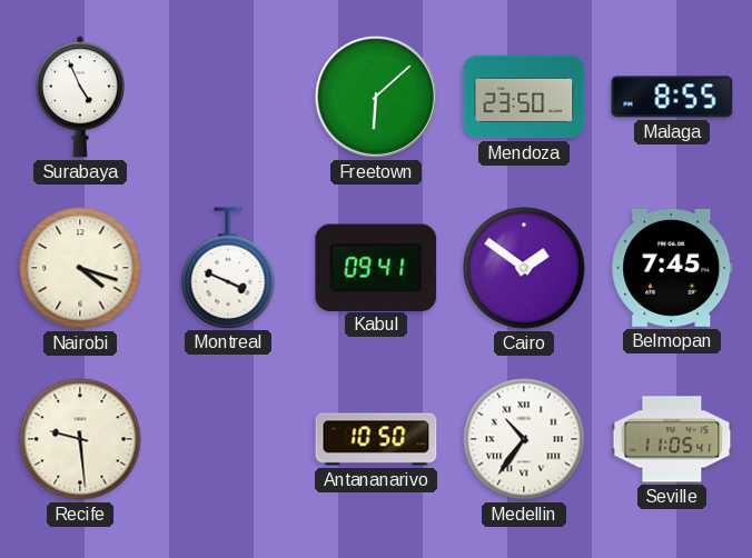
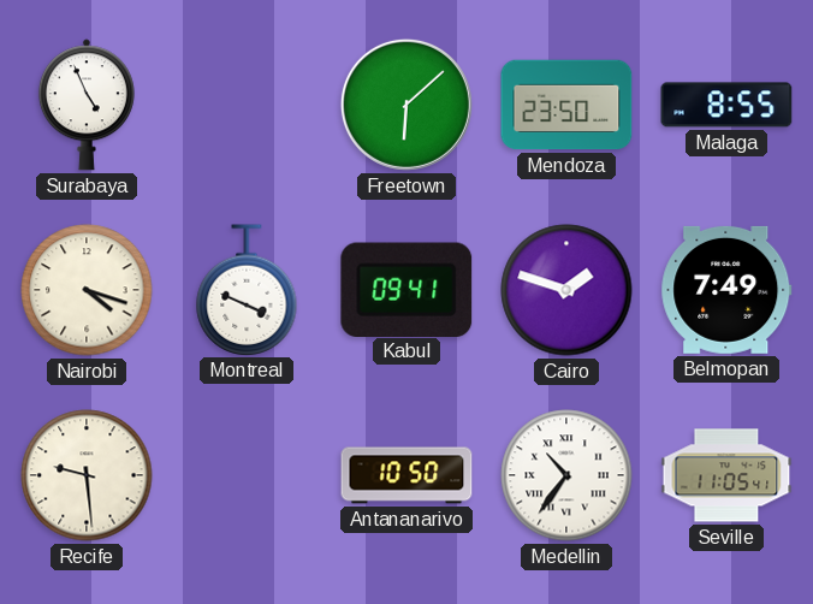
Cairo: 1:51 -> 1:48
Belmopan: 7:45 -> 7:49
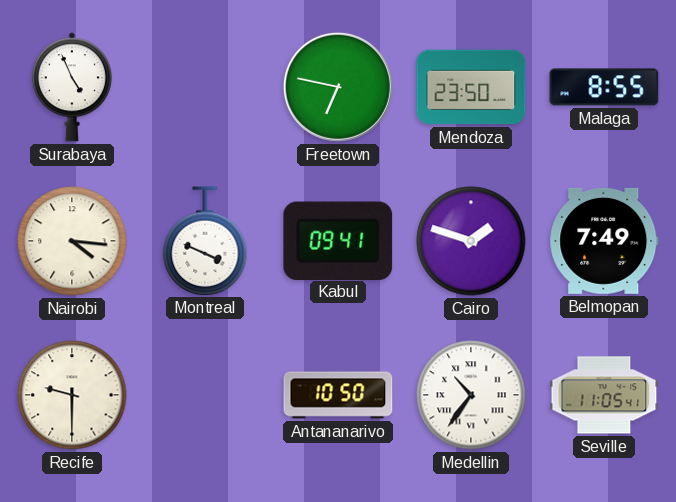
Freetown: 6:08 -> 6:47
Nairobi: 4:18 -> 4:16
Recife: 9:29 -> 9:30
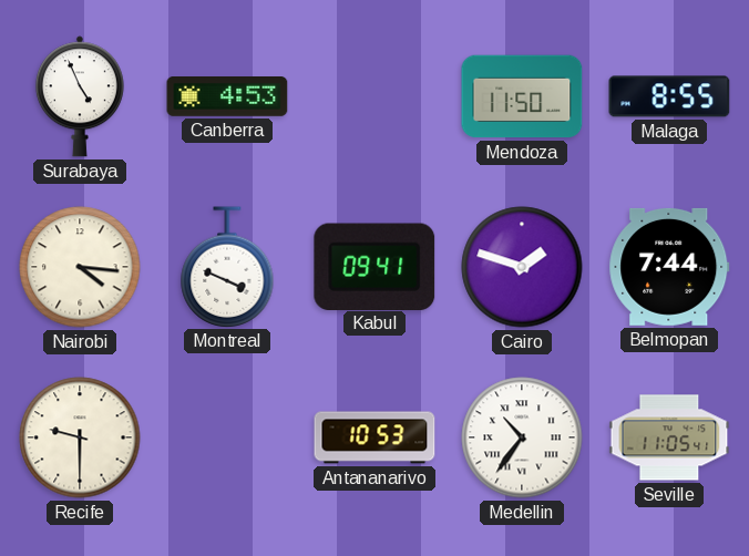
Canberra: none -> 4:53
Freetown: 6:47 -> none
Mendoza: 23:50 -> 11:50
Belmopan: 7:49 -> 7:44
Antananarivo: 10:50 -> 10:53
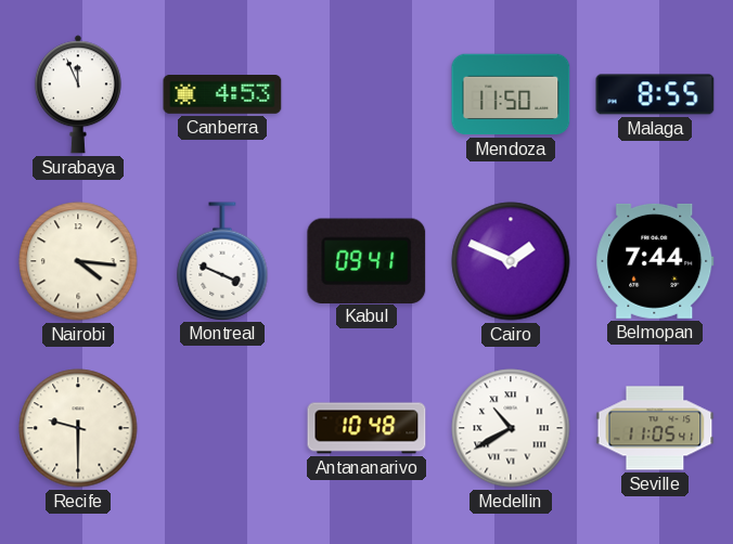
Surabaya: 4:56 -> 11:56
Cairo: 1:48 -> 1:49
Antananarivo: 10:53 -> 10:48
Medellin: 10:36 -> 10:40
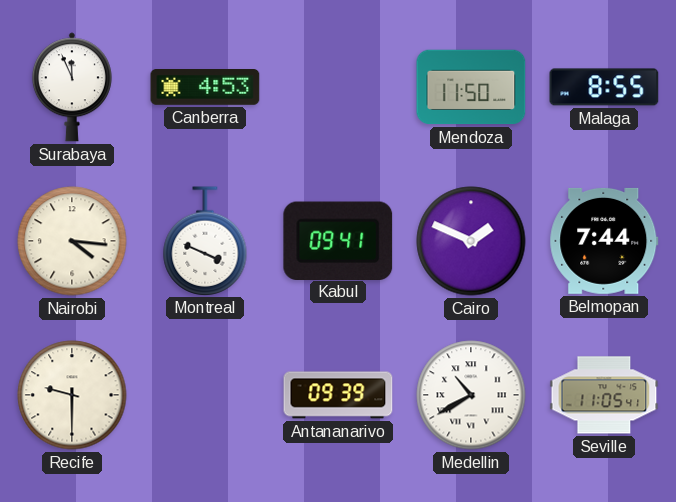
Antananarivo: 10:48 -> 09:39
